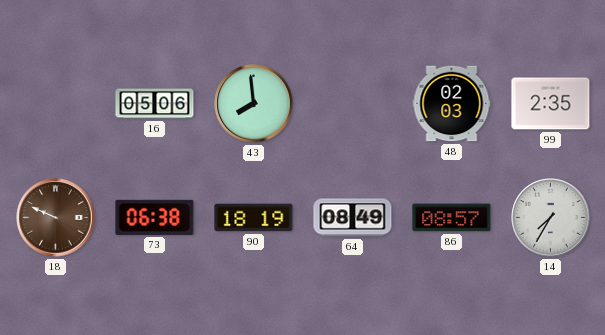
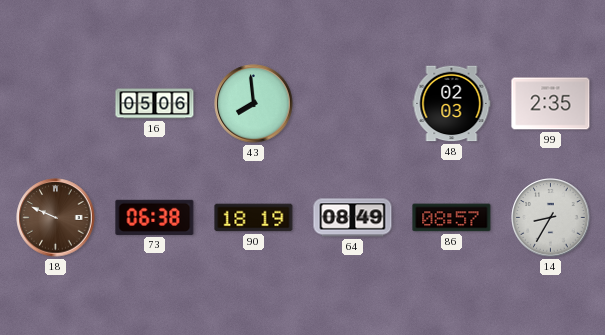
14: 7:35 -> 8:35
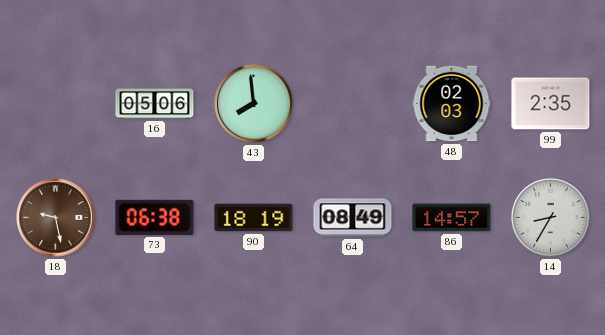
18: 9:49 -> 9:28
86: 08:57 -> 14:57
